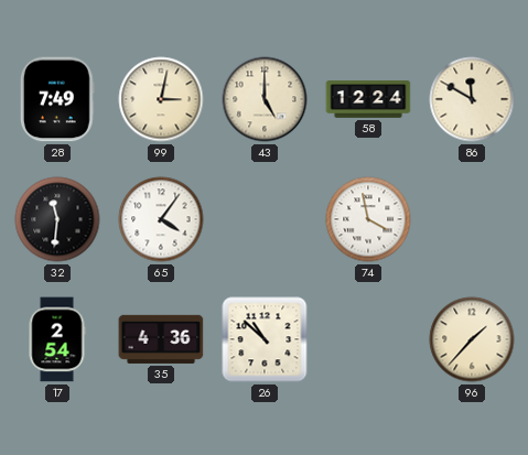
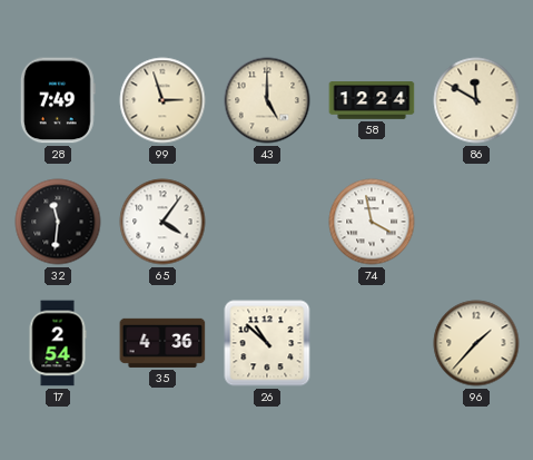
99: 3:02 -> 2:57
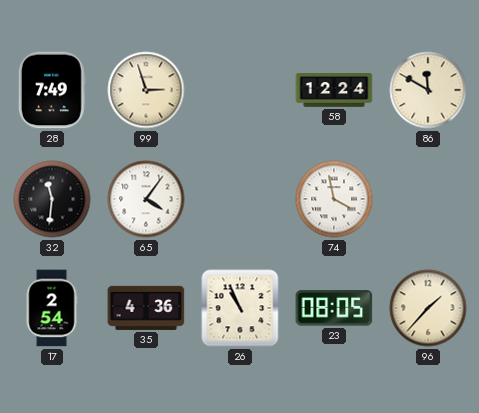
43: 5:00 -> none
26: 10:52 -> 10:56
23: none -> 08:05
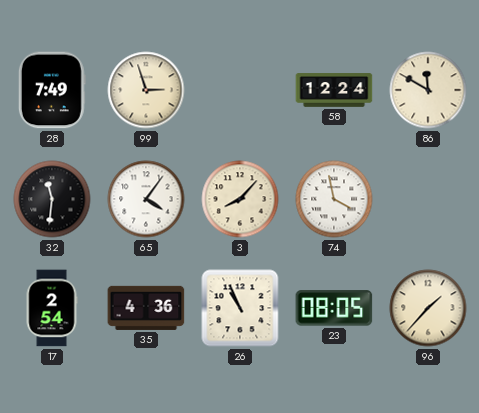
3: none -> 8:07
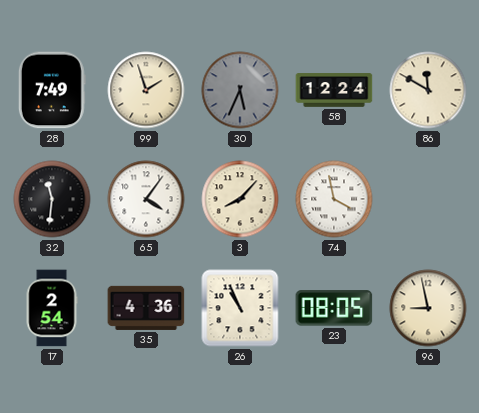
99: 2:57 -> 1:57
30: none -> 5:34
96: 1:37 -> 8:58
